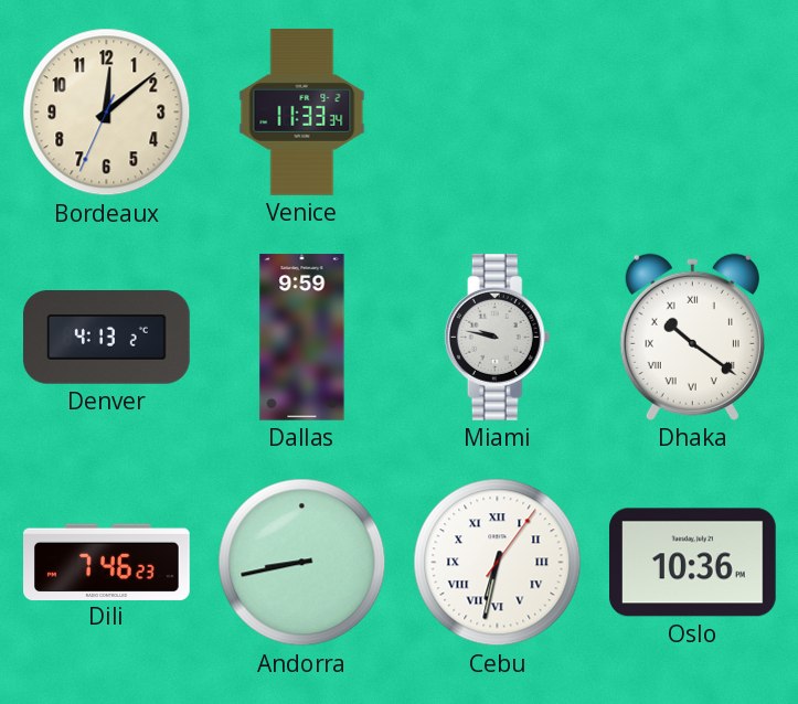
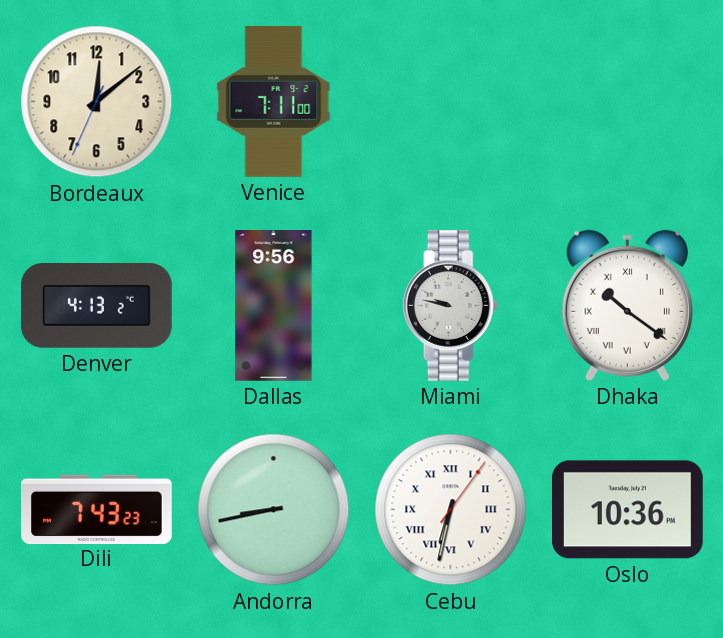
Venice: 11:33 -> 7:11
Dallas: 9:59 -> 9:56
Dili: 7:46 -> 7:43
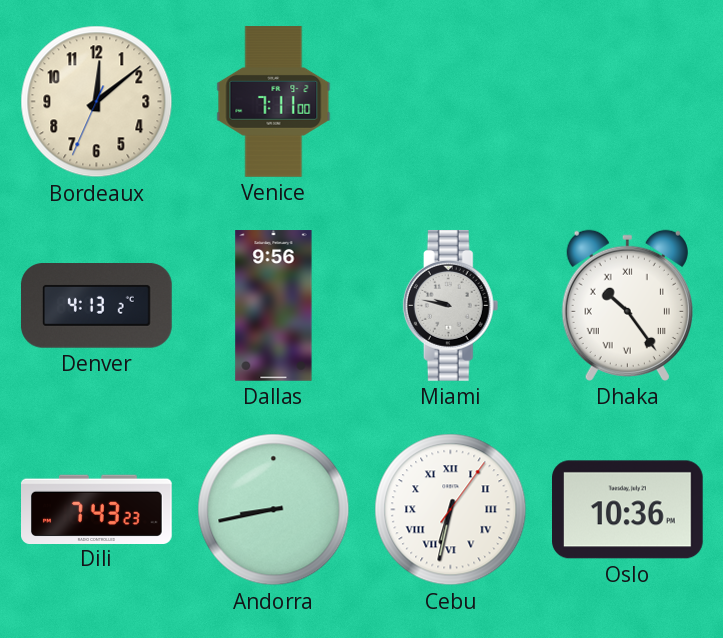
Dhaka: 10:21 -> 10:24
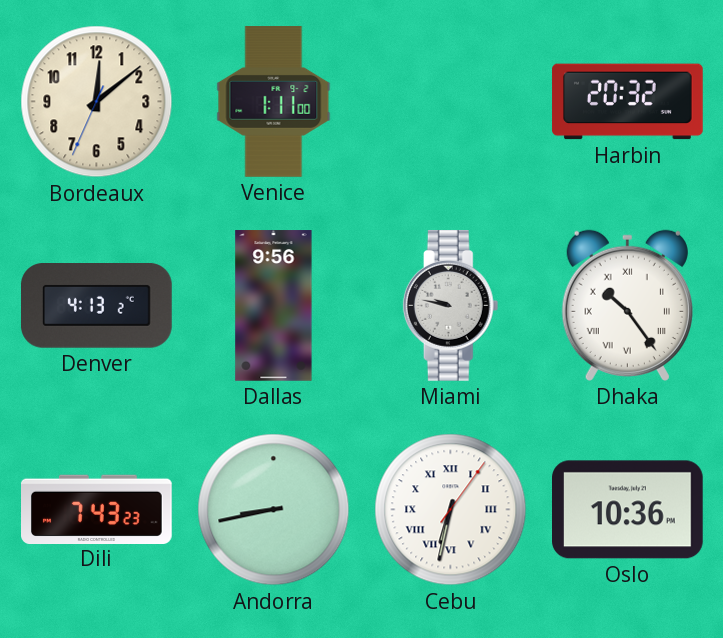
Venice: 7:11 -> 1:11
Harbin: none -> 20:32
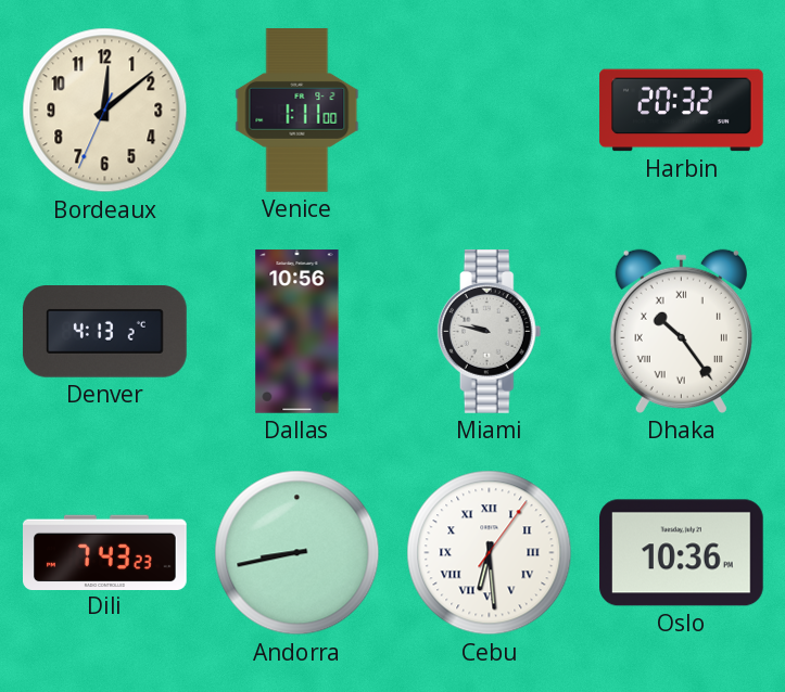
Dallas: 9:56 -> 10:56
Cebu: 6:32 -> 6:29
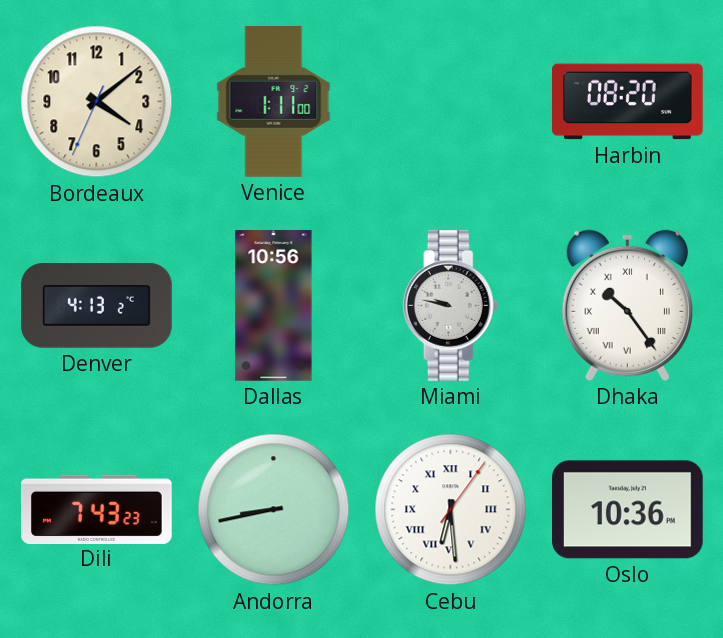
Bordeaux: 12:08 -> 4:08
Harbin: 20:32 -> 08:20
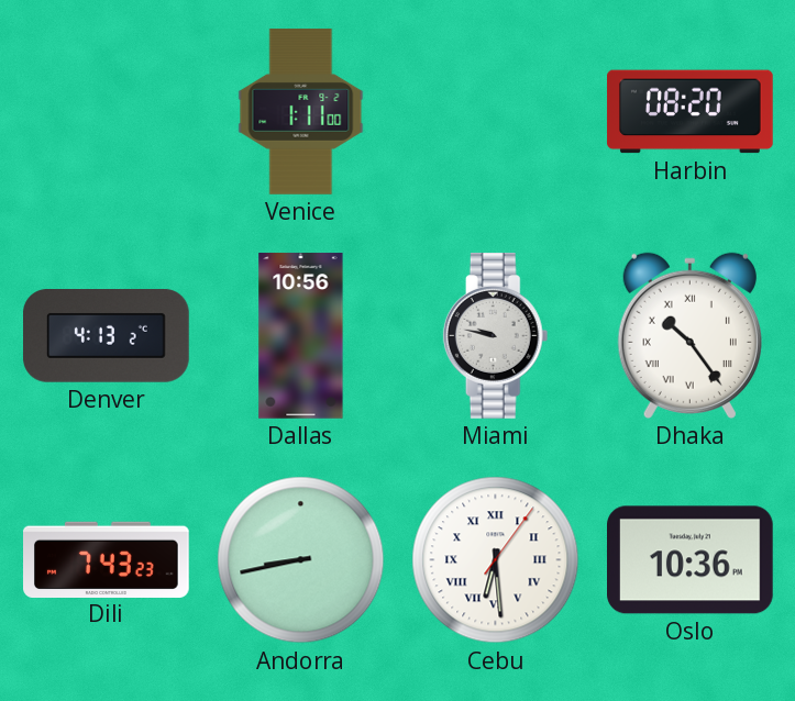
Bordeaux: 4:08 -> none
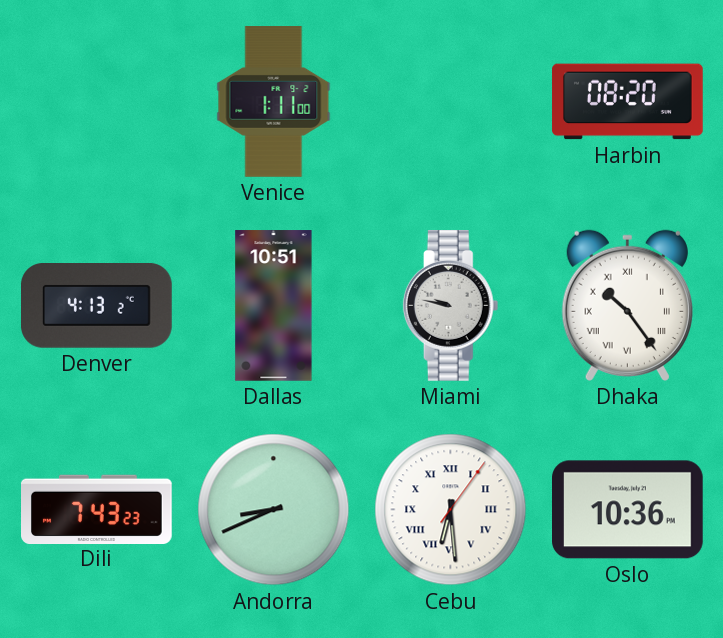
Dallas: 10:56 -> 10:51
Andorra: 8:43 -> 8:41
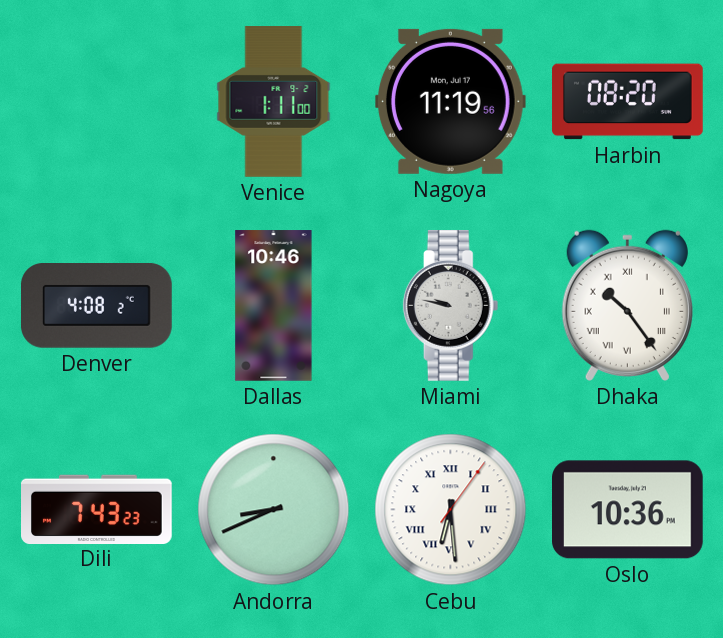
Nagoya: none -> 11:19
Denver: 4:13 -> 4:08
Dallas: 10:51 -> 10:46
